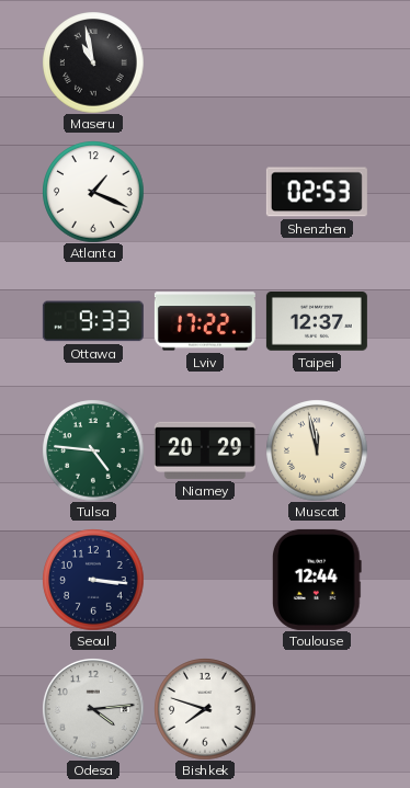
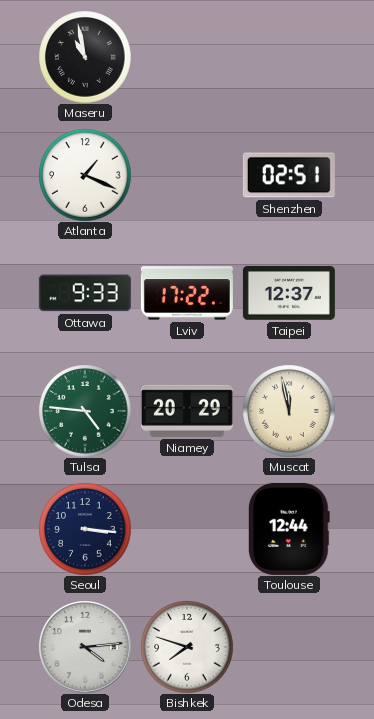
Shenzhen: 02:53 -> 02:51
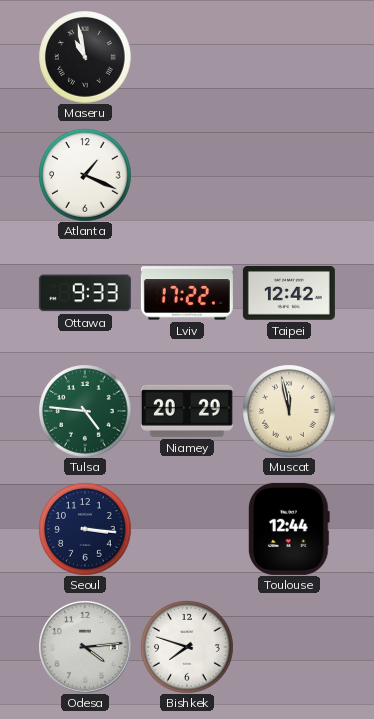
Shenzhen: 02:51 -> none
Taipei: 12:37 -> 12:42
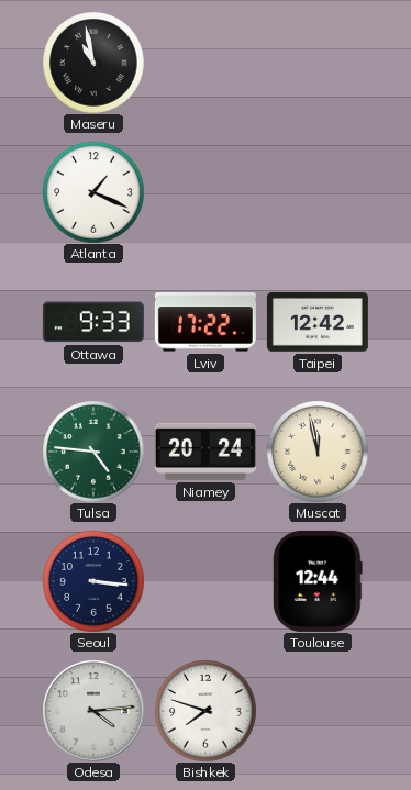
Niamey: 20:29 -> 20:24
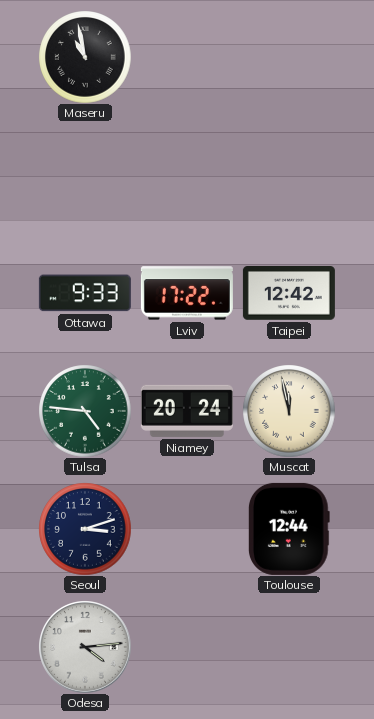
Atlanta: 1:19 -> none
Seoul: 3:16 -> 3:12
Bishkek: 7:48 -> none
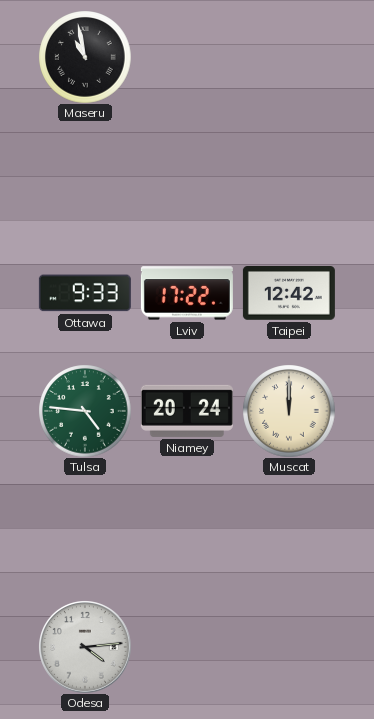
Muscat: 11:58 -> 12:00
Seoul: 3:12 -> none
Toulouse: 12:44 -> none
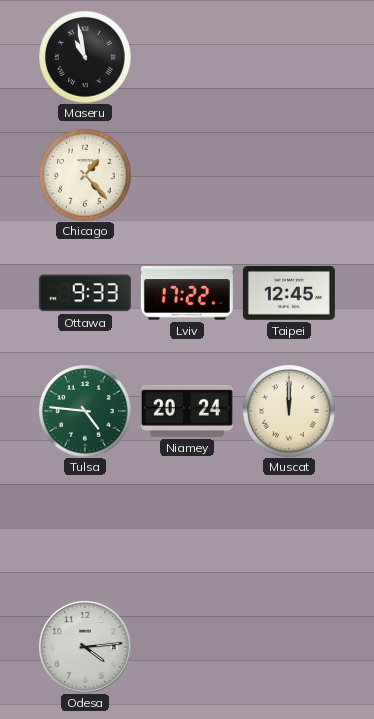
Chicago: none -> 1:23
Taipei: 12:42 -> 12:45
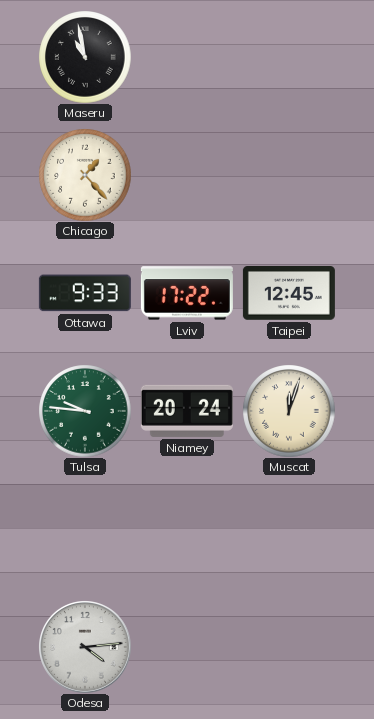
Tulsa: 4:46 -> 9:46
Muscat: 12:00 -> 12:03
